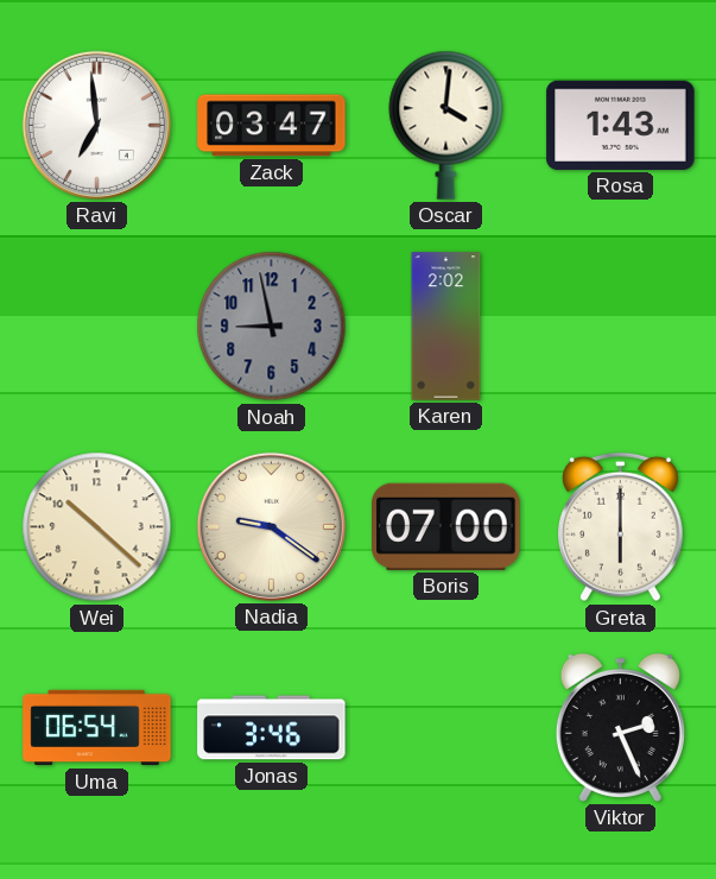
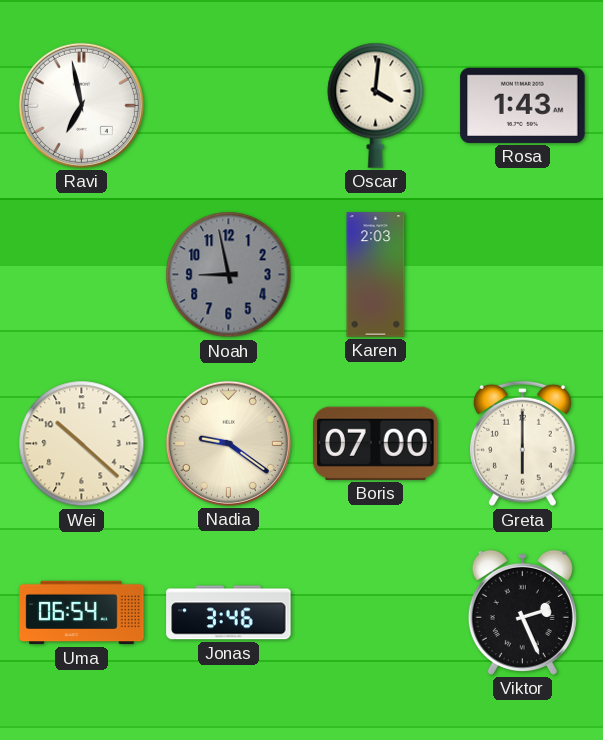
Ravi: 6:59 -> 6:58
Zack: 03:47 -> none
Karen: 2:02 -> 2:03
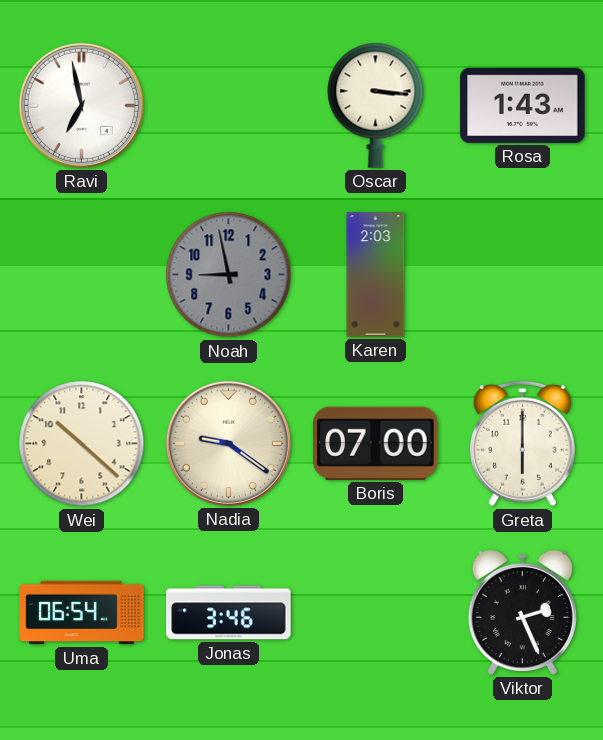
Oscar: 4:01 -> 3:16
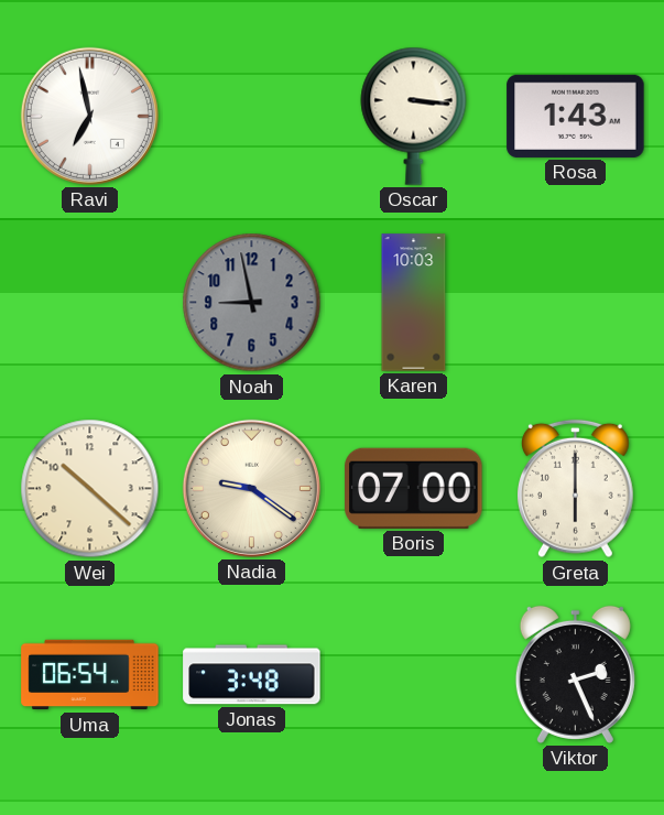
Karen: 2:03 -> 10:03
Jonas: 3:46 -> 3:48
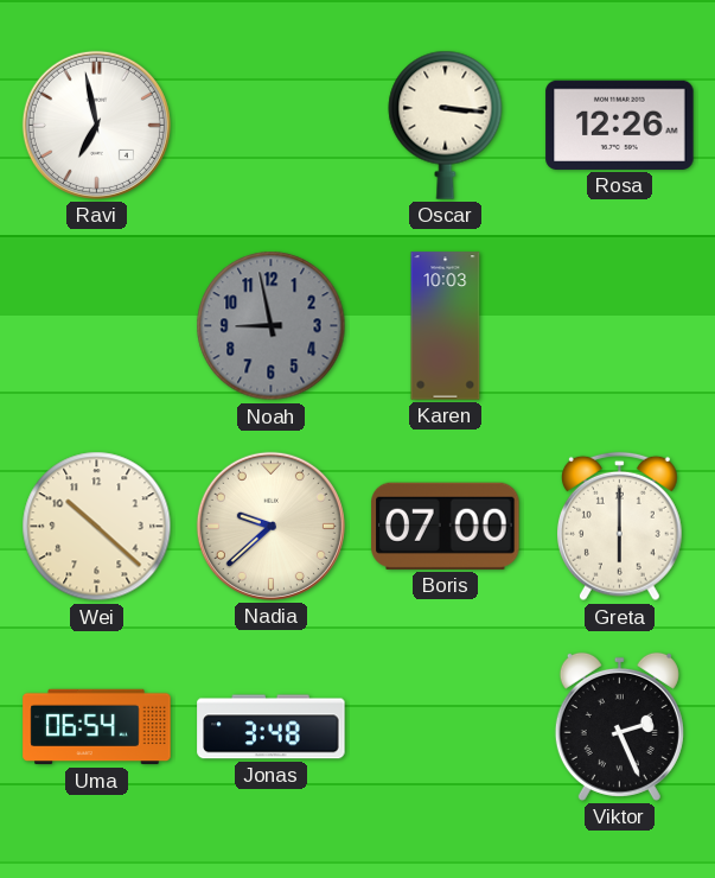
Rosa: 1:43 -> 12:26
Nadia: 9:21 -> 9:38
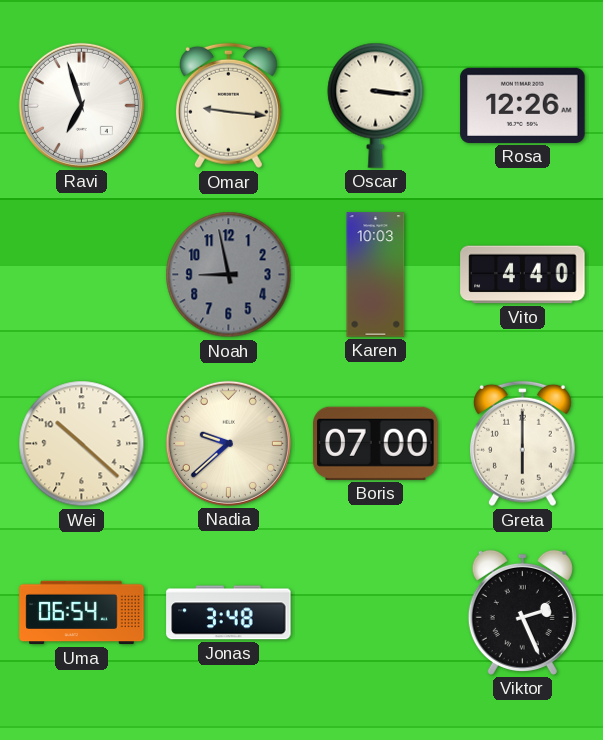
Ravi: 6:58 -> 6:57
Omar: none -> 9:16
Vito: none -> 4:40
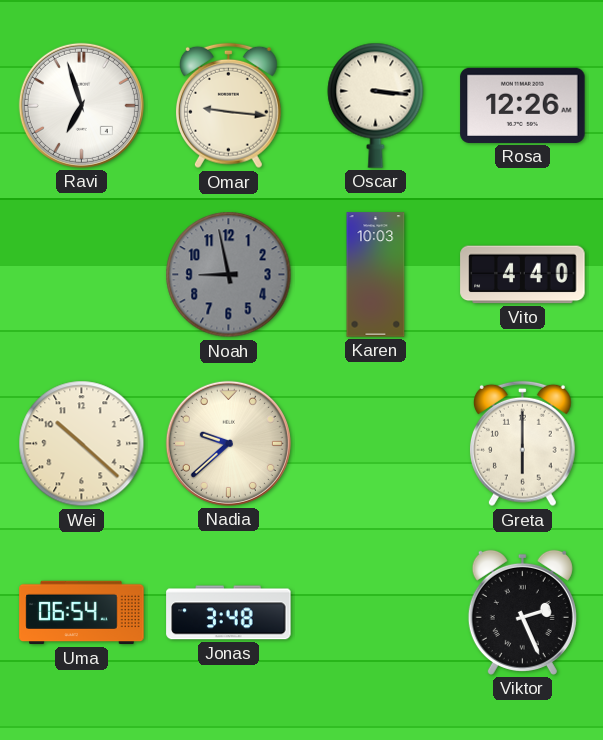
Boris: 07:00 -> none
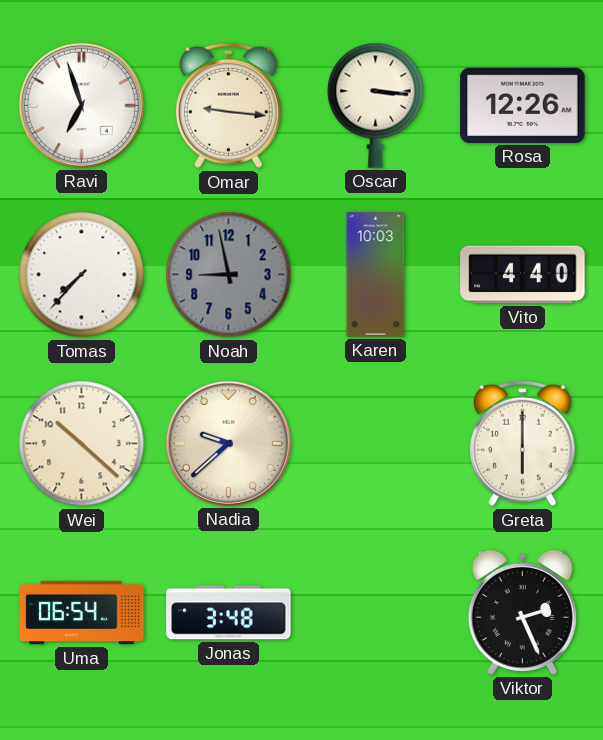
Tomas: none -> 7:37
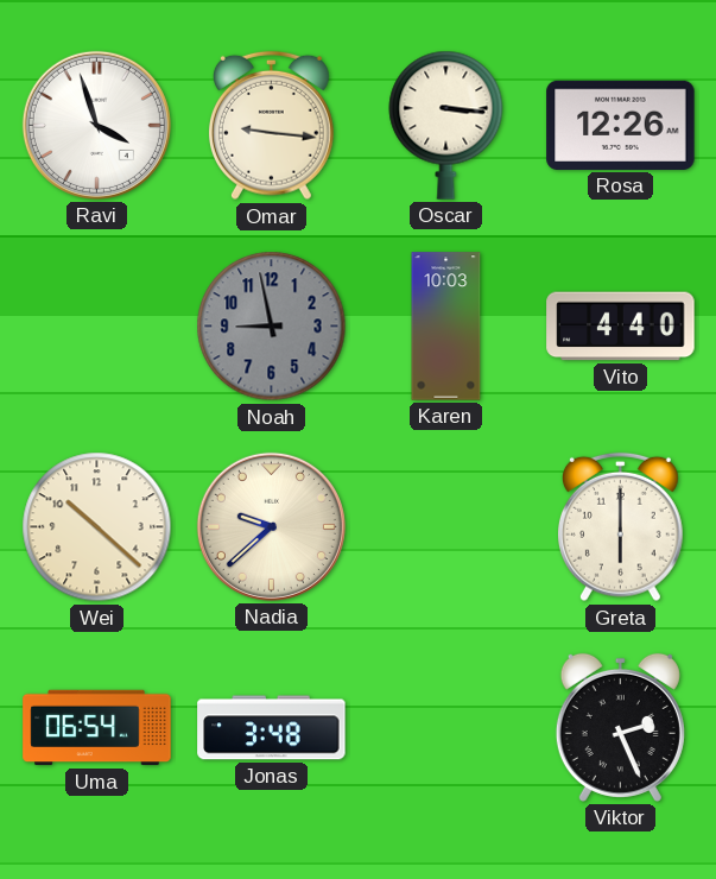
Ravi: 6:57 -> 3:57
Tomas: 7:37 -> none
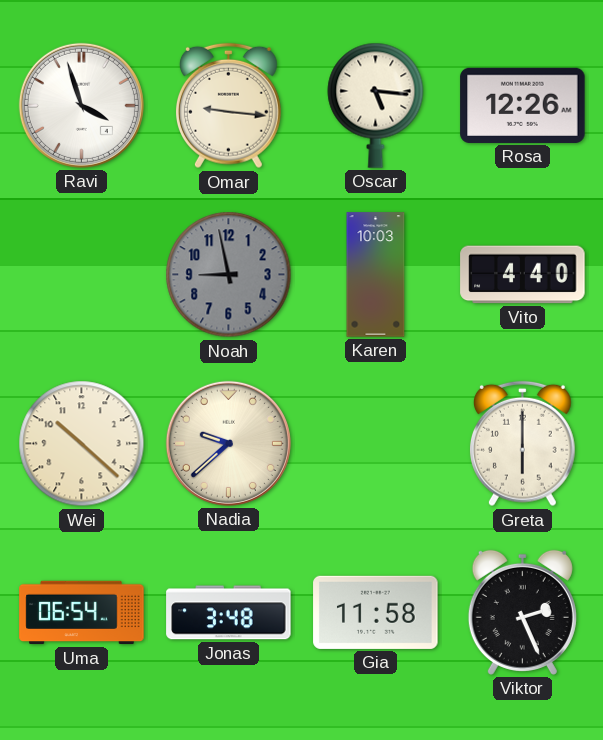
Oscar: 3:16 -> 5:16
Gia: none -> 11:58
